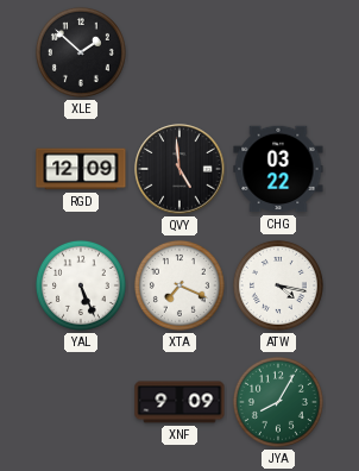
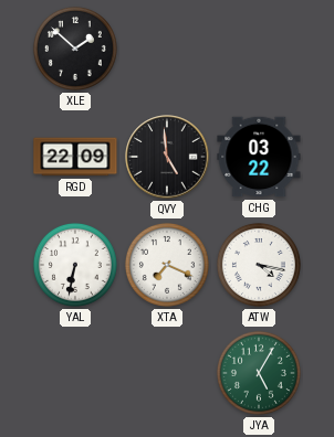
RGD: 12:09 -> 22:09
YAL: 5:26 -> 6:32
XNF: 9:09 -> none
JYA: 8:05 -> 5:05
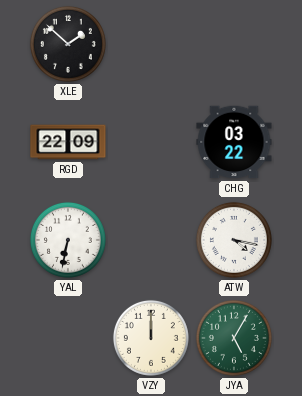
QVY: 4:59 -> none
XTA: 7:19 -> none
VZY: none -> 12:00
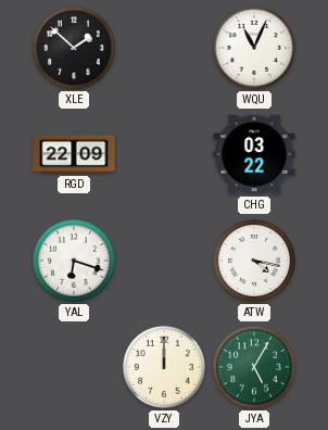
WQU: none -> 11:04
YAL: 6:32 -> 6:18
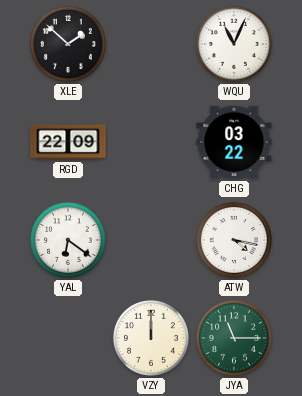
YAL: 6:18 -> 6:21
JYA: 5:05 -> 11:15
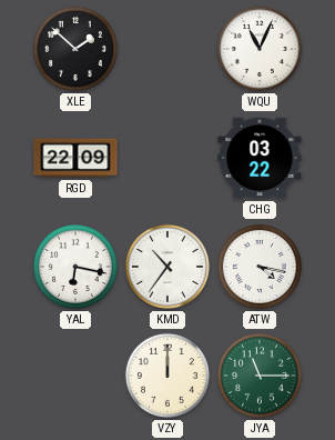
YAL: 6:21 -> 6:17
KMD: none -> 10:36
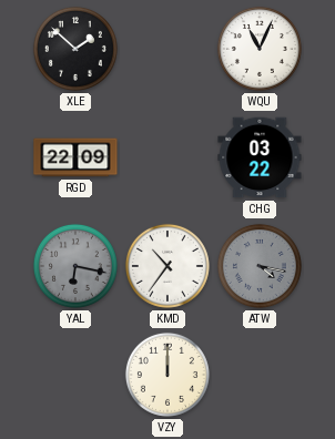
YAL dial: white -> grey
ATW dial: white -> grey
JYA: 11:15 -> none
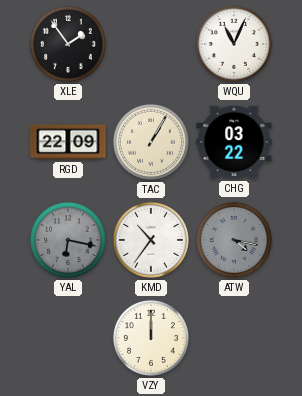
XLE: 1:52 -> 1:54
TAC: none -> 1:05
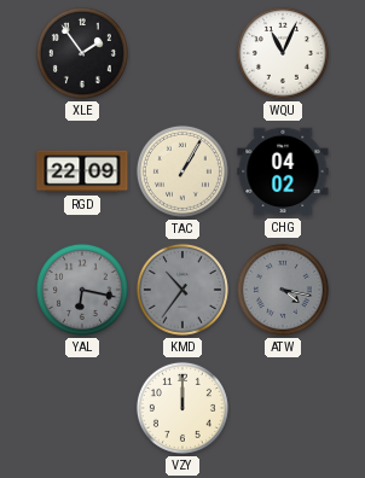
CHG: 03:22 -> 04:02
KMD dial: white -> grey
